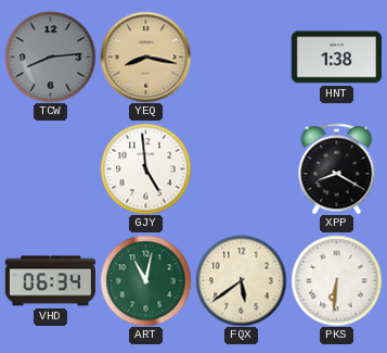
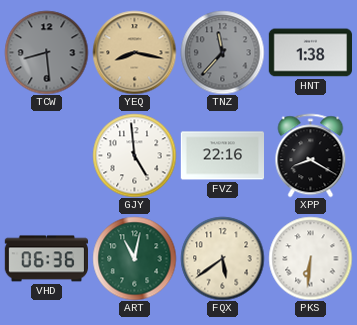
TCW: 8:14 -> 8:29
TNZ: none -> 11:37
FVZ: none -> 22:16
VHD: 06:34 -> 06:36
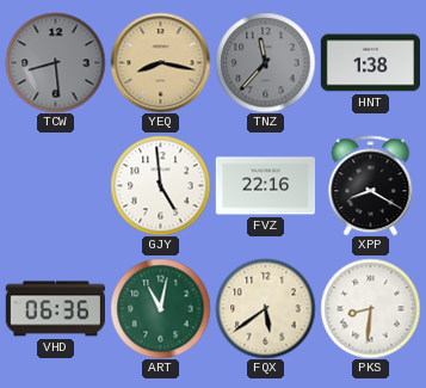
PKS: 6:31 -> 8:31
